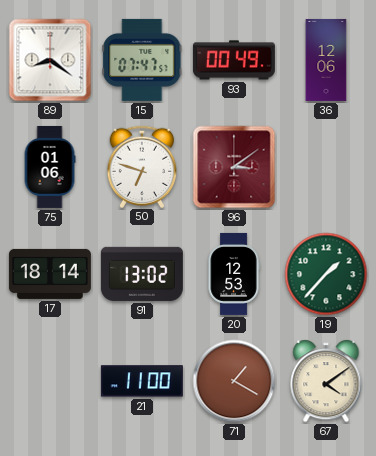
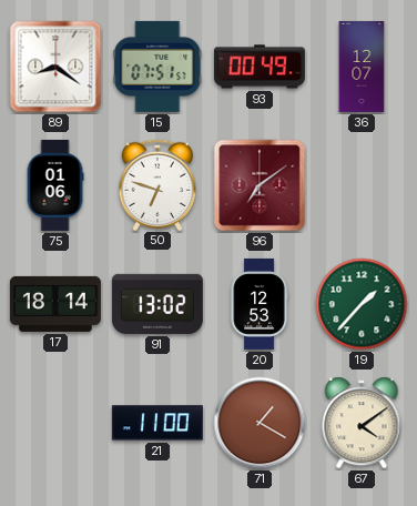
15: 07:47 -> 07:51
36: 12:06 -> 12:07
96: 3:09 -> 7:09
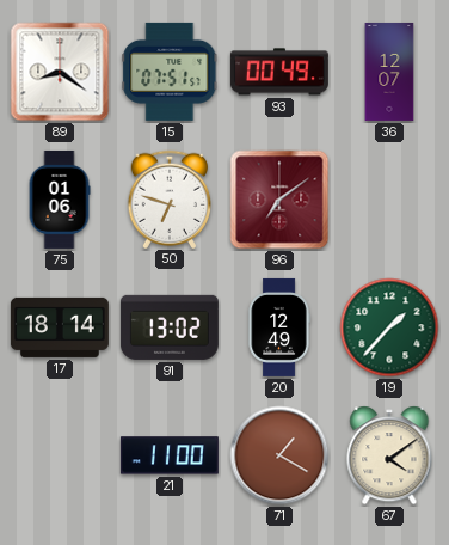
20: 12:53 -> 12:49
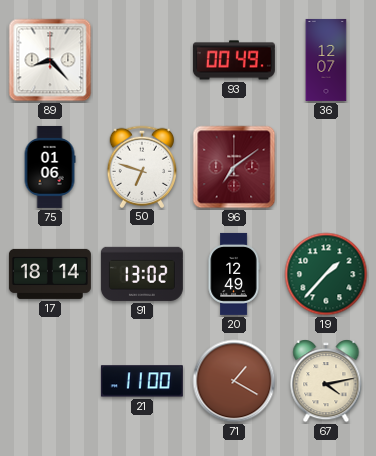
89: 8:21 -> 8:23
15: 07:51 -> none
67: 4:09 -> 4:13
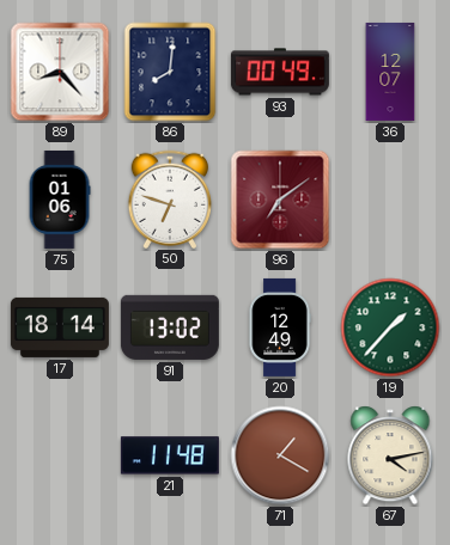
86: none -> 8:01
21: 11:00 -> 11:48
